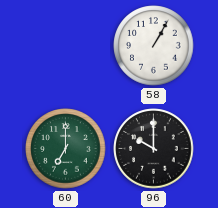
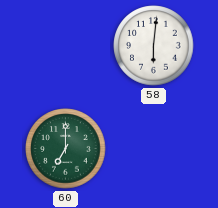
58: 1:05 -> 6:01
96: 10:00 -> none
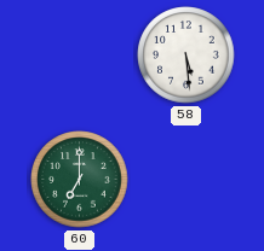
58: 6:01 -> 5:29
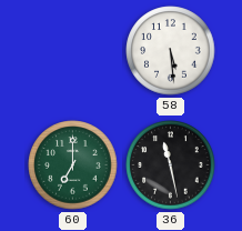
36: none -> 11:28
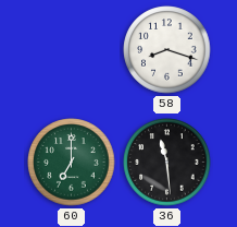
58: 5:29 -> 8:18
36: 11:28 -> 11:29
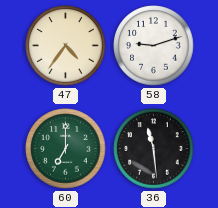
47: none -> 4:36
58: 8:18 -> 9:12
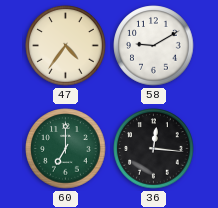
58: 9:12 -> 9:10
36: 11:29 -> 12:16
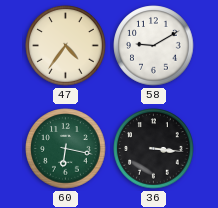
60: 7:00 -> 6:17
36: 12:16 -> 3:16
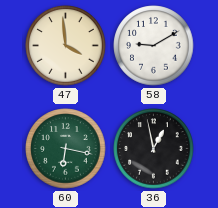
47: 4:36 -> 3:59
36: 3:16 -> 12:58
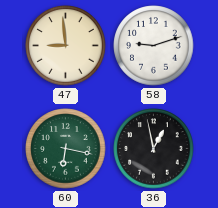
47: 3:59 -> 8:59
58: 9:10 -> 9:12
